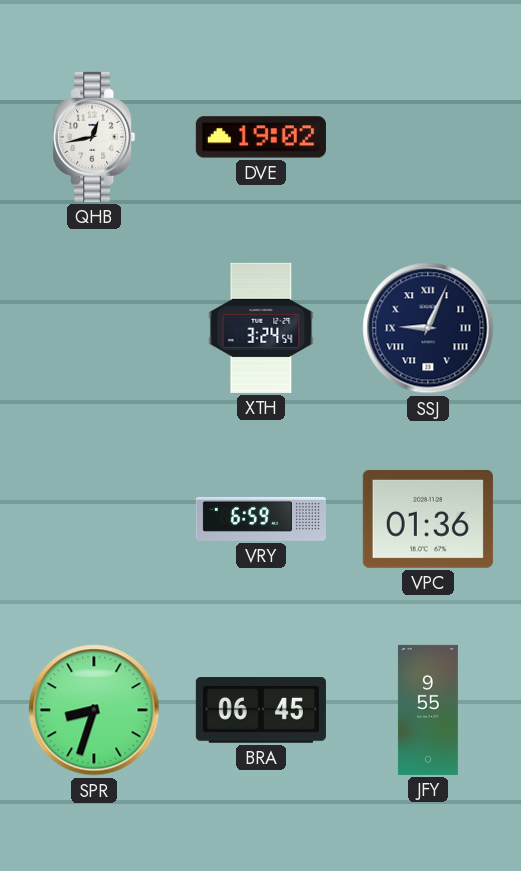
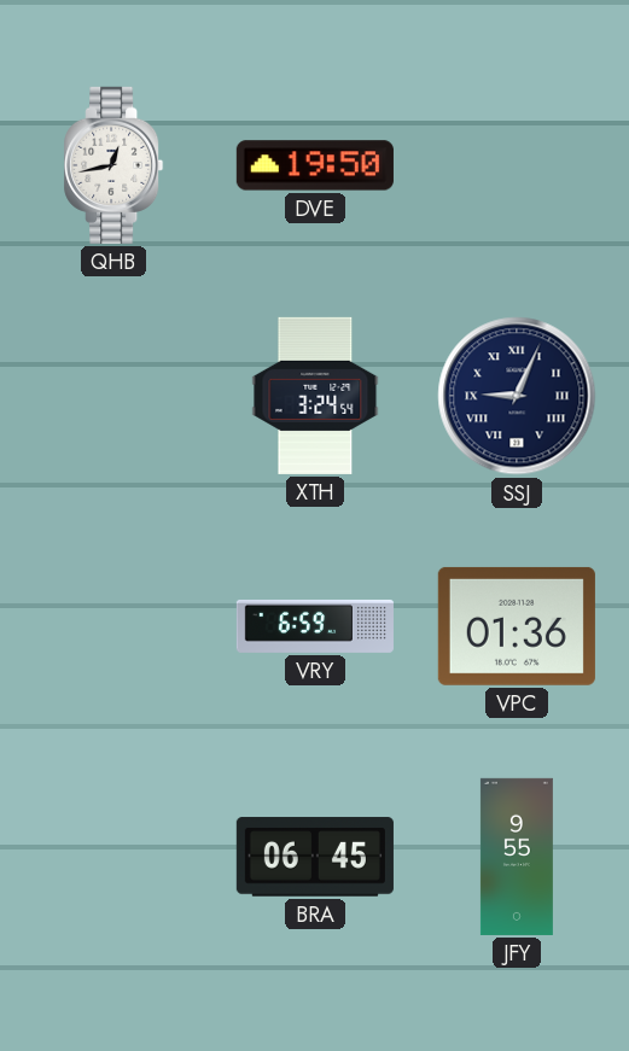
DVE: 19:02 -> 19:50
SPR: 8:33 -> none
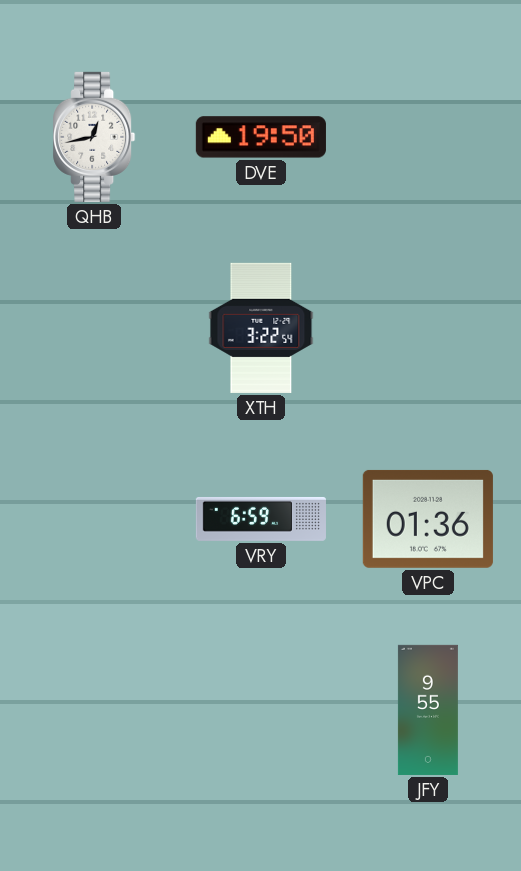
XTH: 3:24 -> 3:22
SSJ: 9:04 -> none
BRA: 06:45 -> none
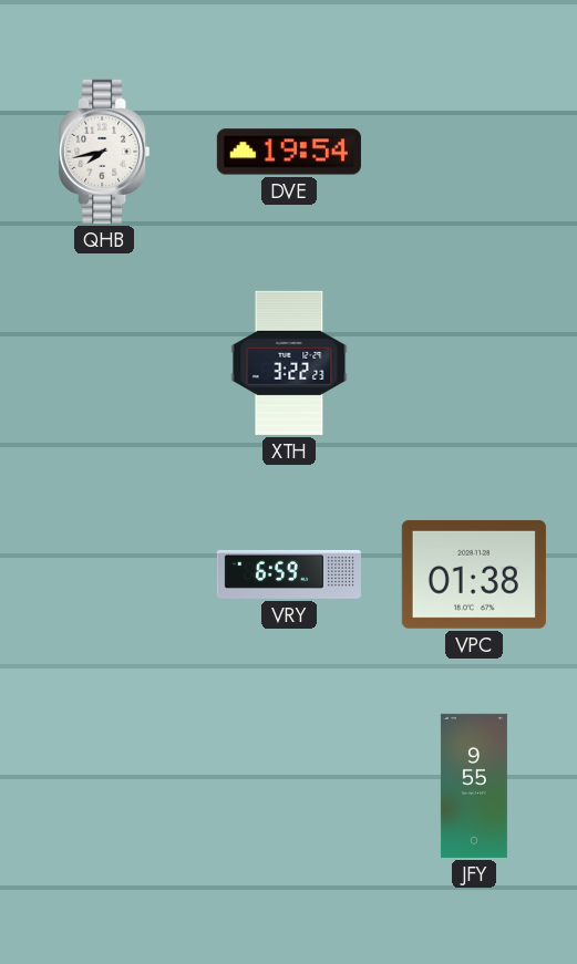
QHB: 12:43 -> 7:43
DVE: 19:50 -> 19:54
XTH: 3:22:54 -> 3:22:23
VPC: 01:36 -> 01:38
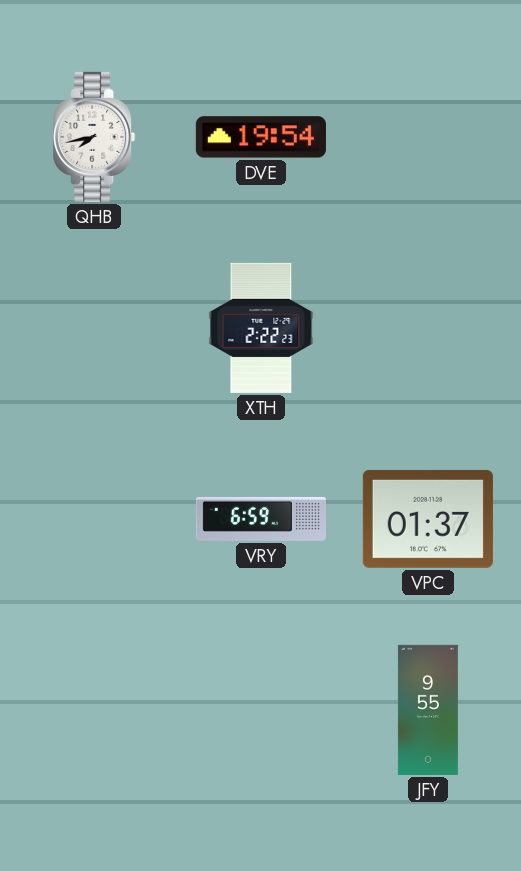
XTH: 3:22 -> 2:22
VPC: 01:38 -> 01:37
